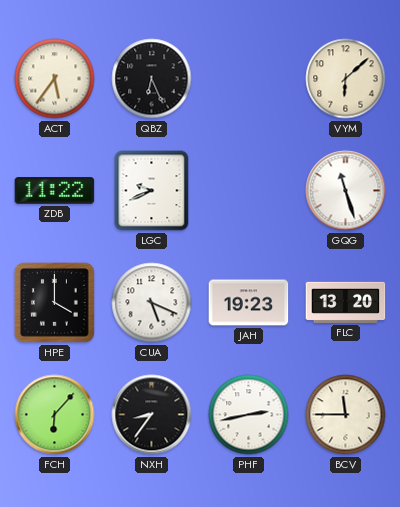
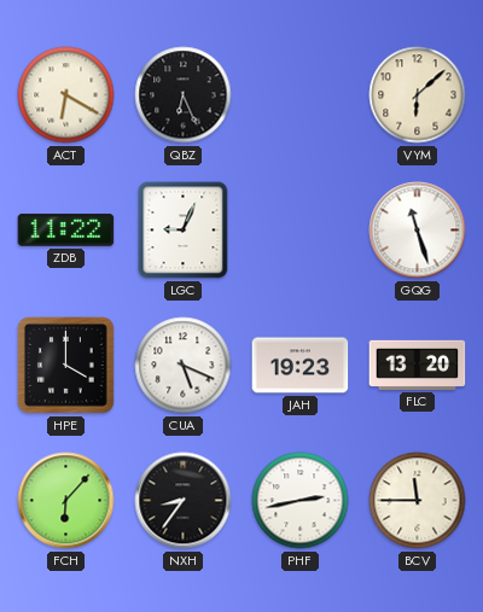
ACT: 5:36 -> 6:20
LGC: 9:41 -> 9:04
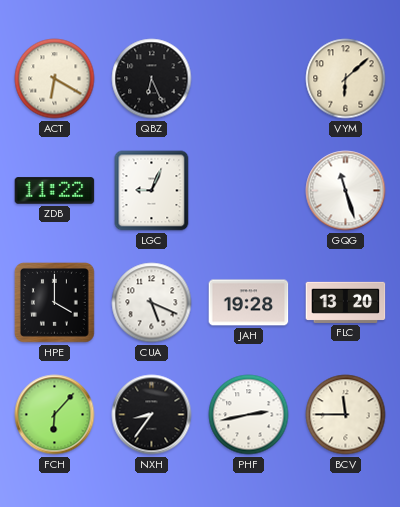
JAH: 19:23 -> 19:28
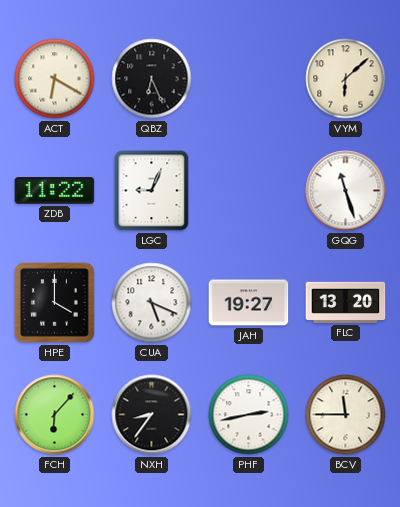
JAH: 19:28 -> 19:27
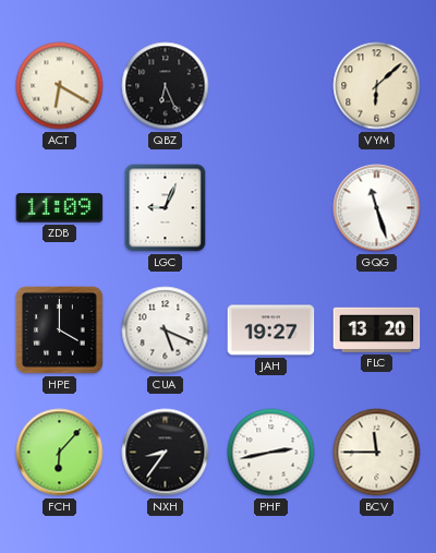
ZDB: 11:22 -> 11:09
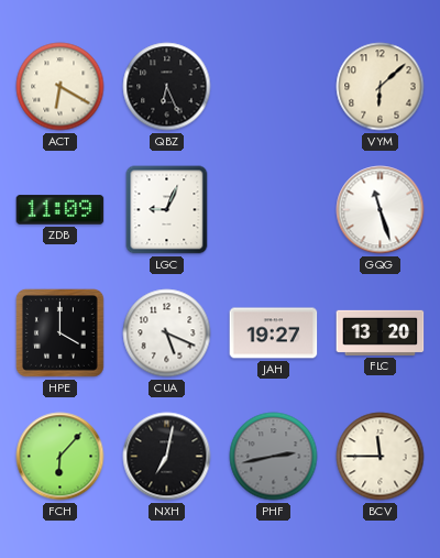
NXH: 8:36 -> 7:02
PHF dial: white -> grey
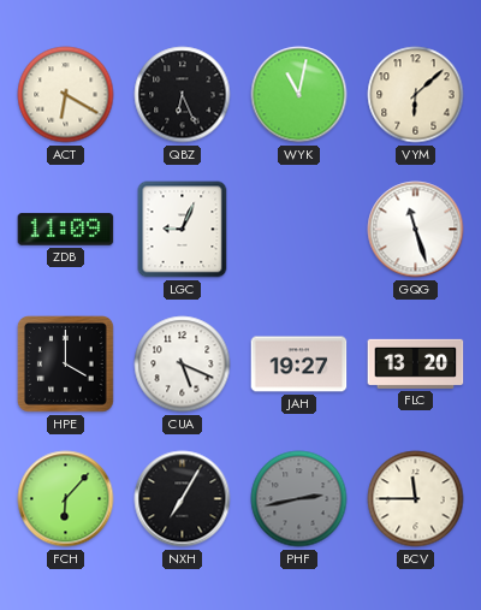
WYK: none -> 11:02
NXH: 7:02 -> 7:05
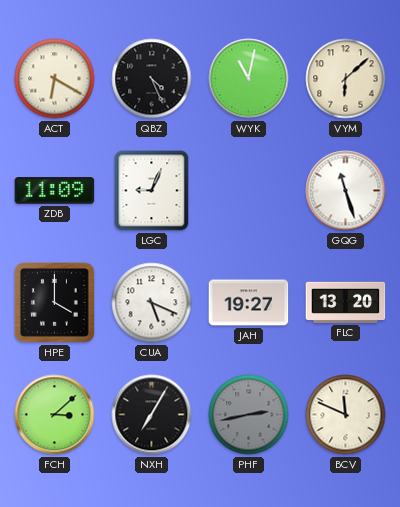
QBZ: 6:26 -> 4:26
FCH: 6:07 -> 3:08
BCV: 11:45 -> 11:49
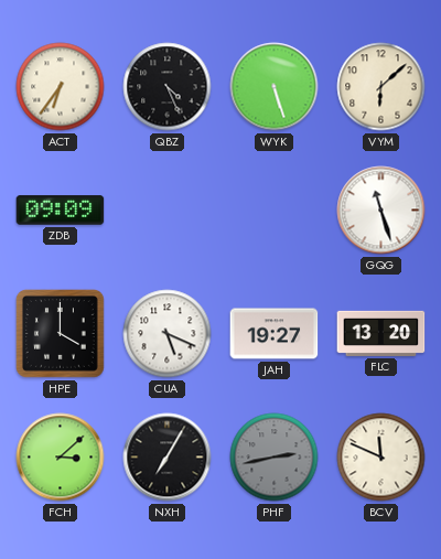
ACT: 6:20 -> 6:36
WYK: 11:02 -> 5:27
ZDB: 11:09 -> 09:09
LGC: 9:04 -> none
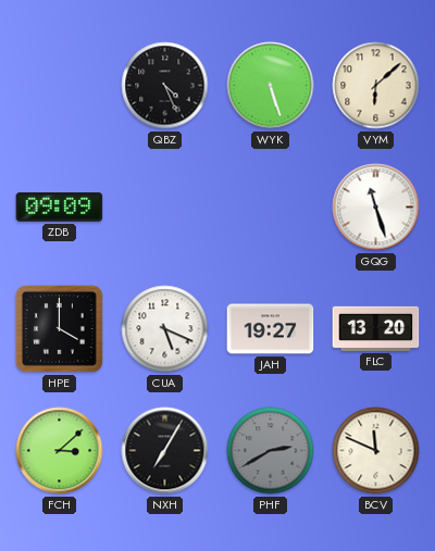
ACT: 6:36 -> none
PHF: 2:43 -> 2:40
